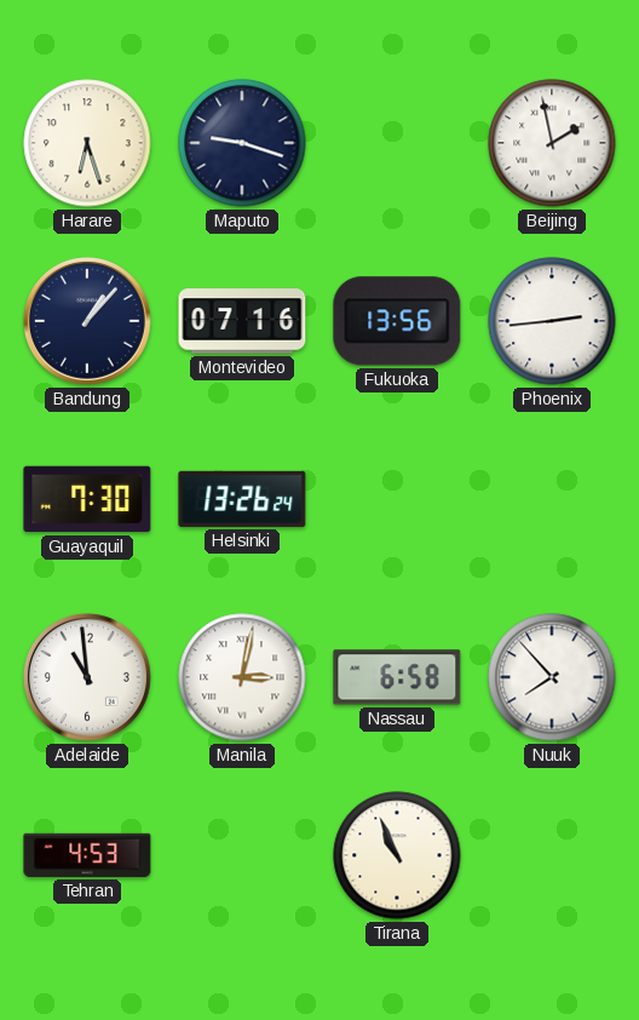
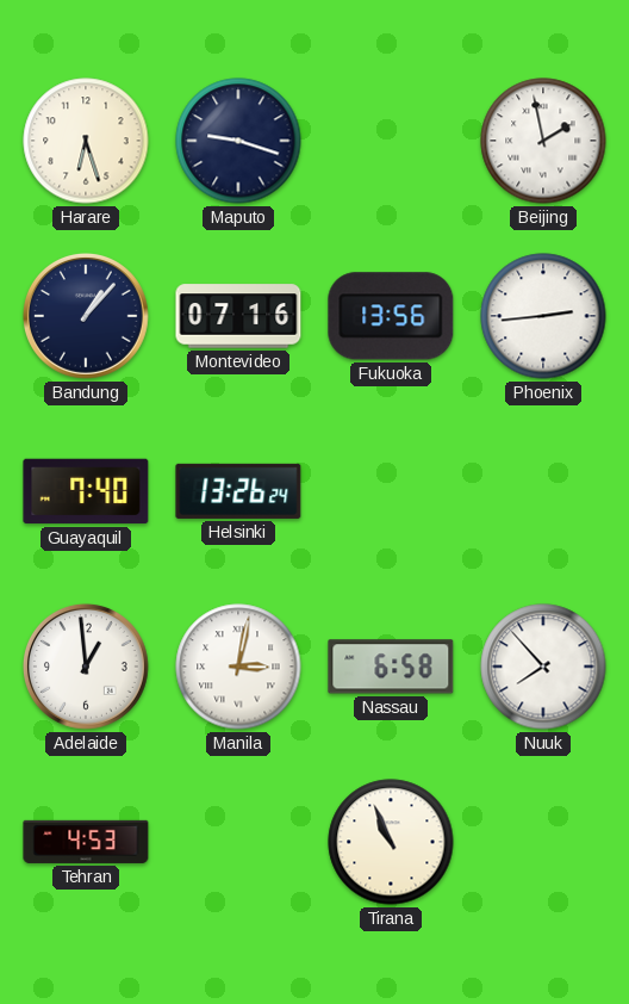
Guayaquil: 7:30 -> 7:40
Adelaide: 10:59 -> 12:59
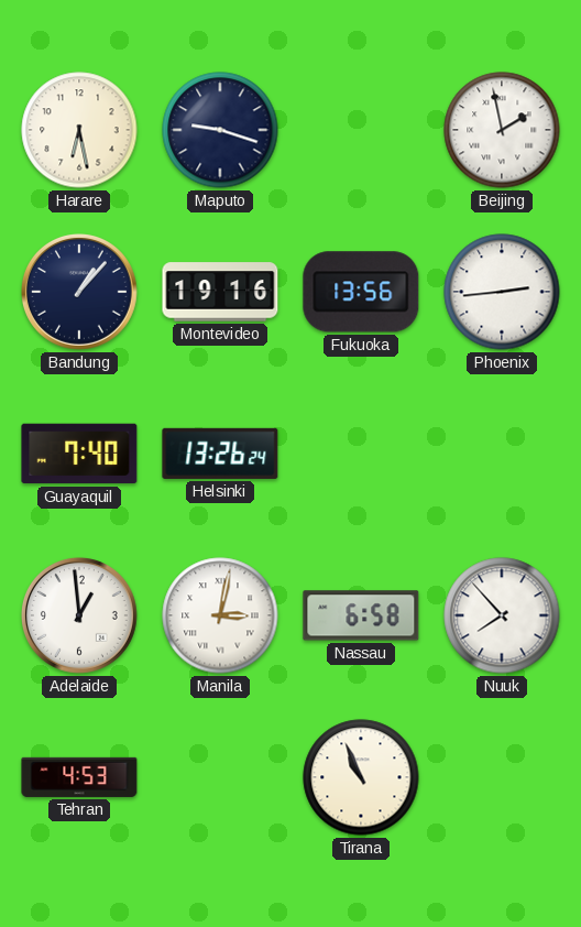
Harare: 6:27 -> 6:28
Montevideo: 07:16 -> 19:16
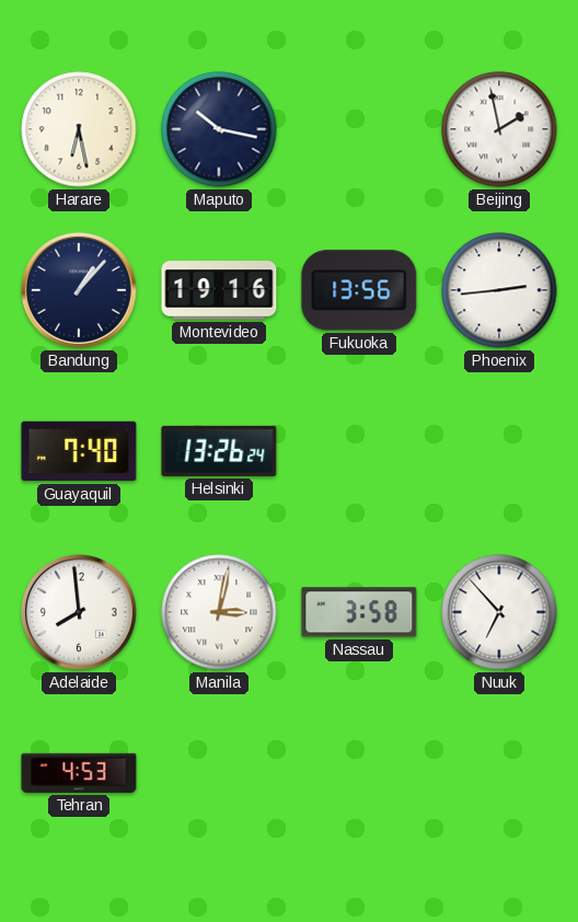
Maputo: 9:18 -> 10:17
Adelaide: 12:59 -> 7:59
Nassau: 6:58 -> 3:58
Nuuk: 7:53 -> 6:53
Tirana: 10:56 -> none
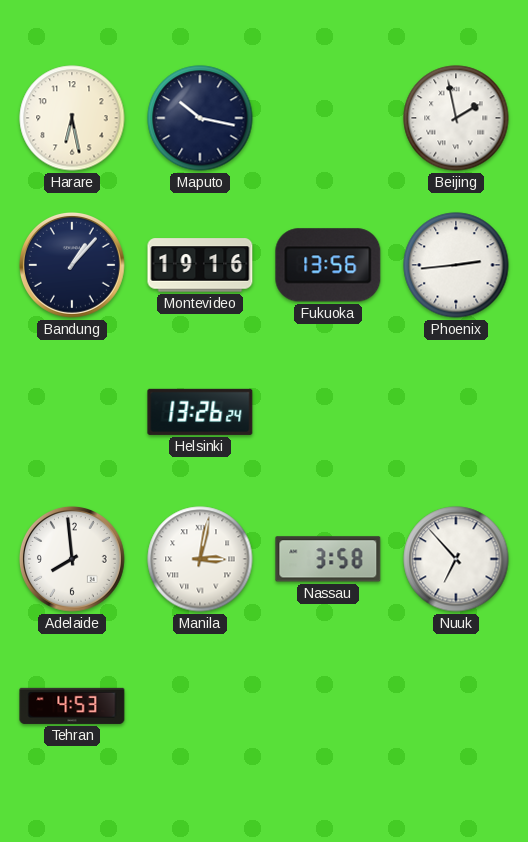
Guayaquil: 7:40 -> none
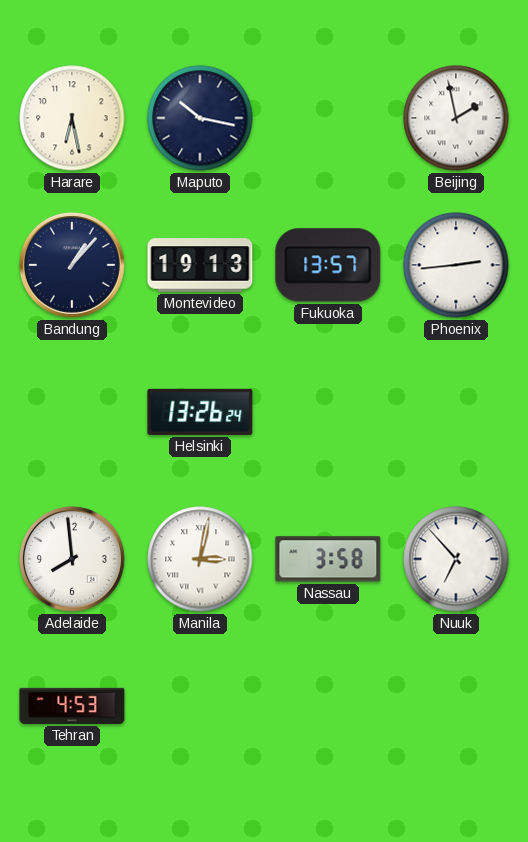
Montevideo: 19:16 -> 19:13
Fukuoka: 13:56 -> 13:57
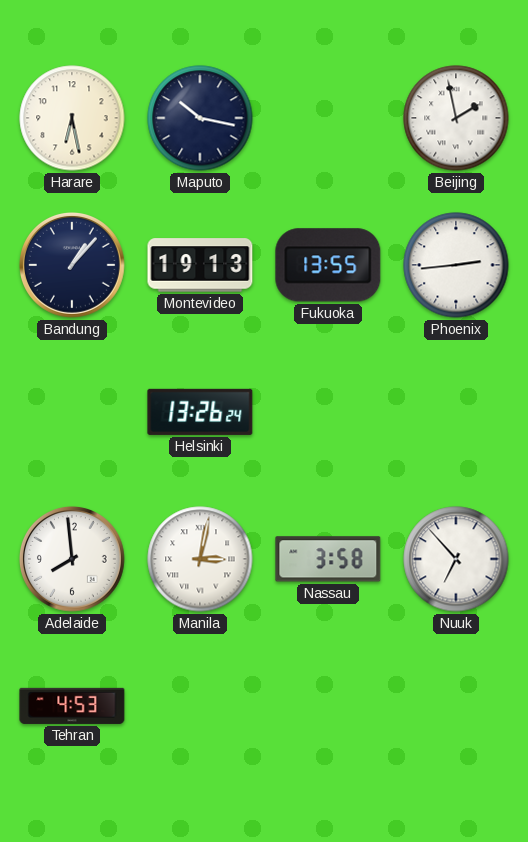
Fukuoka: 13:57 -> 13:55
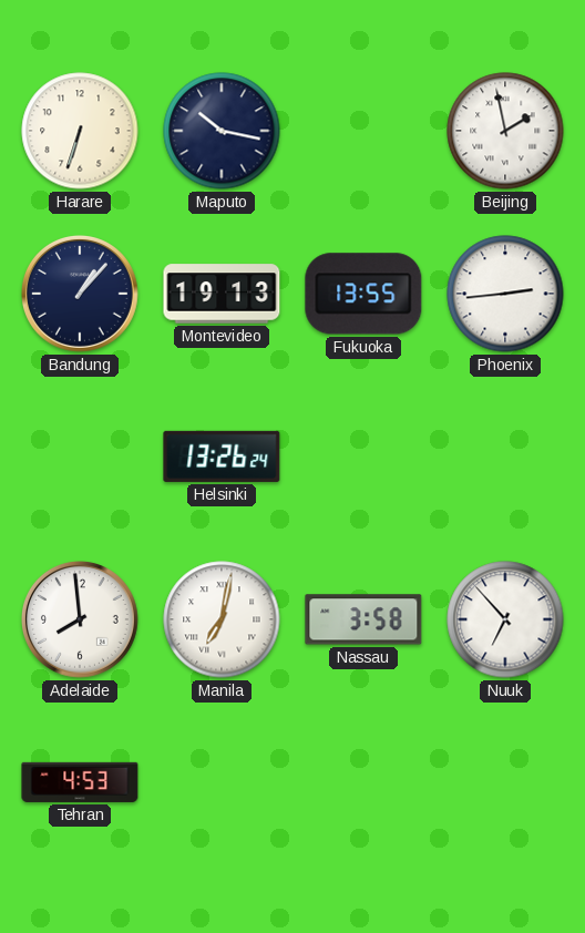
Harare: 6:28 -> 6:33
Manila: 3:02 -> 7:02
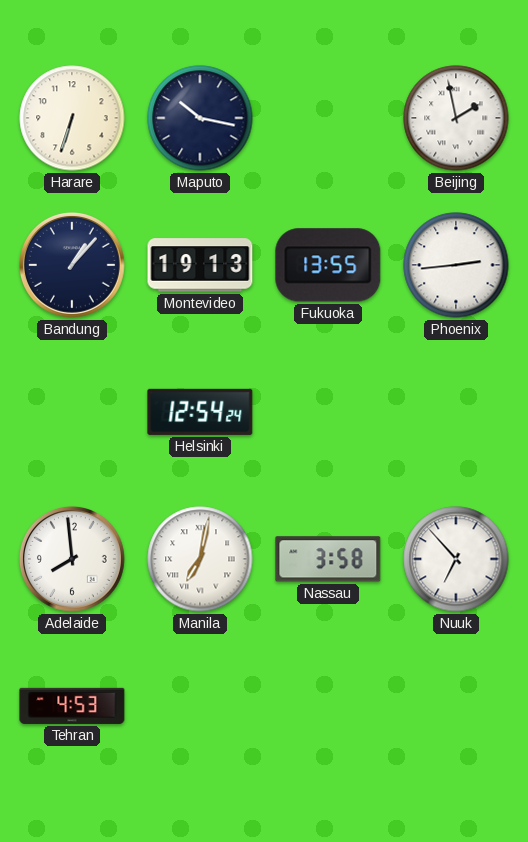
Helsinki: 13:26 -> 12:54
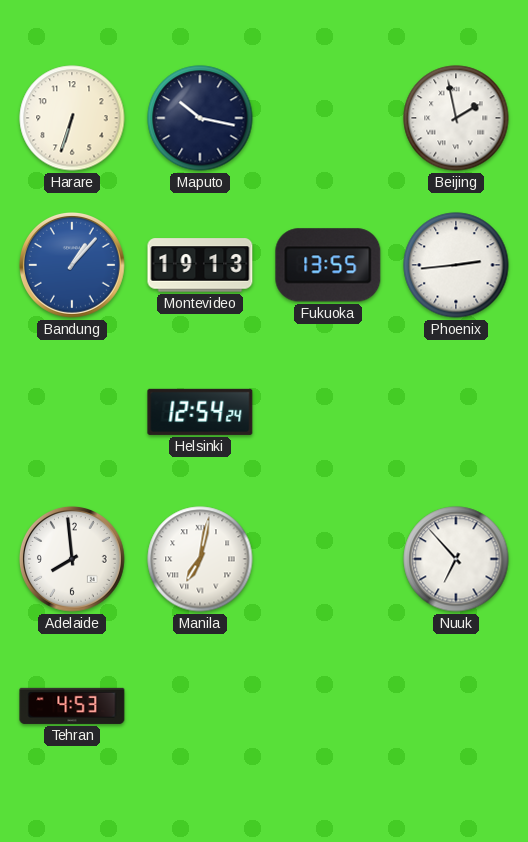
Bandung dial: navy -> blue
Nassau: 3:58 -> none
